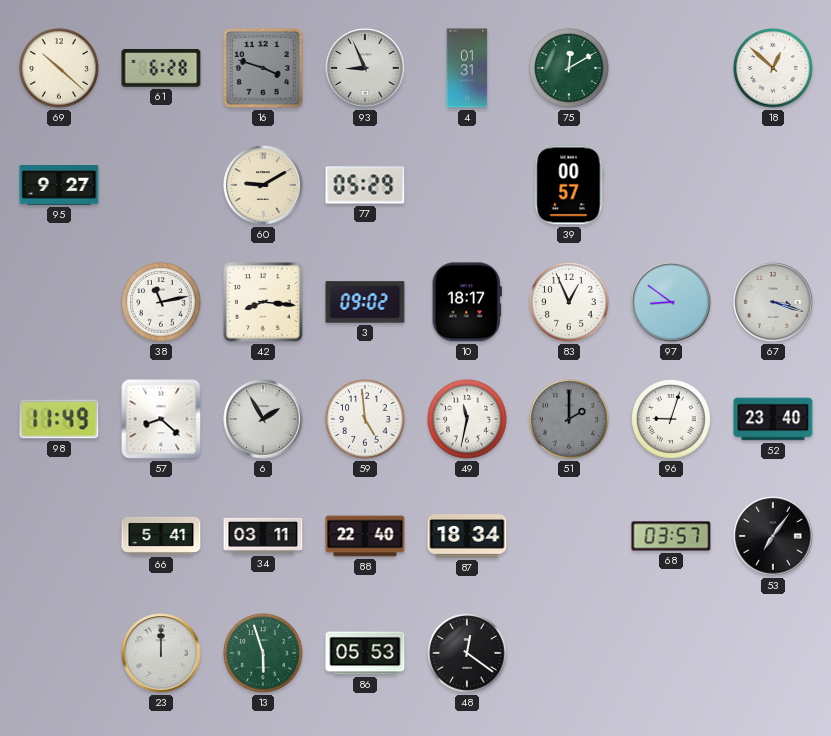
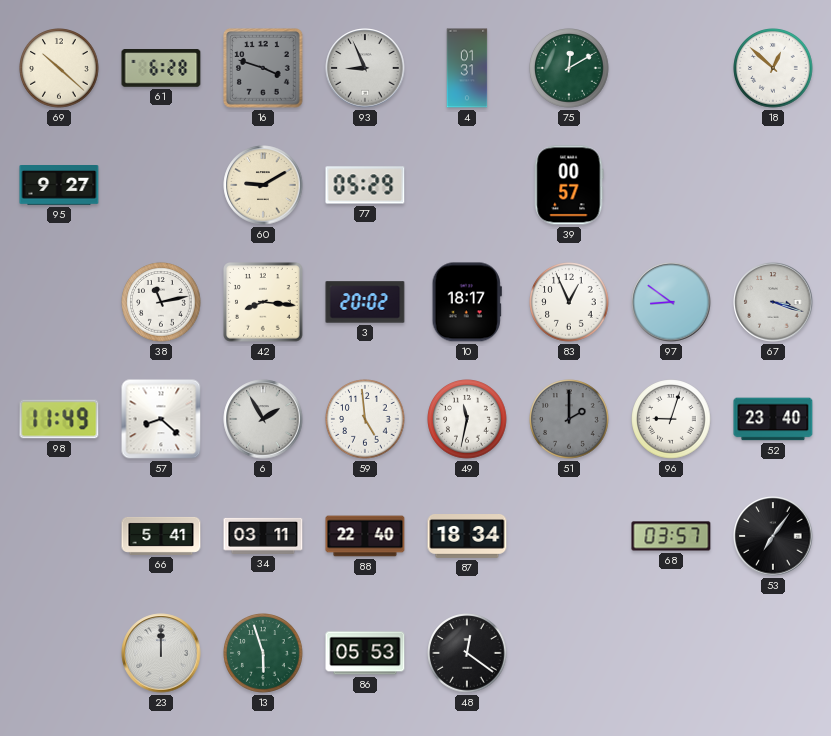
3: 09:02 -> 20:02
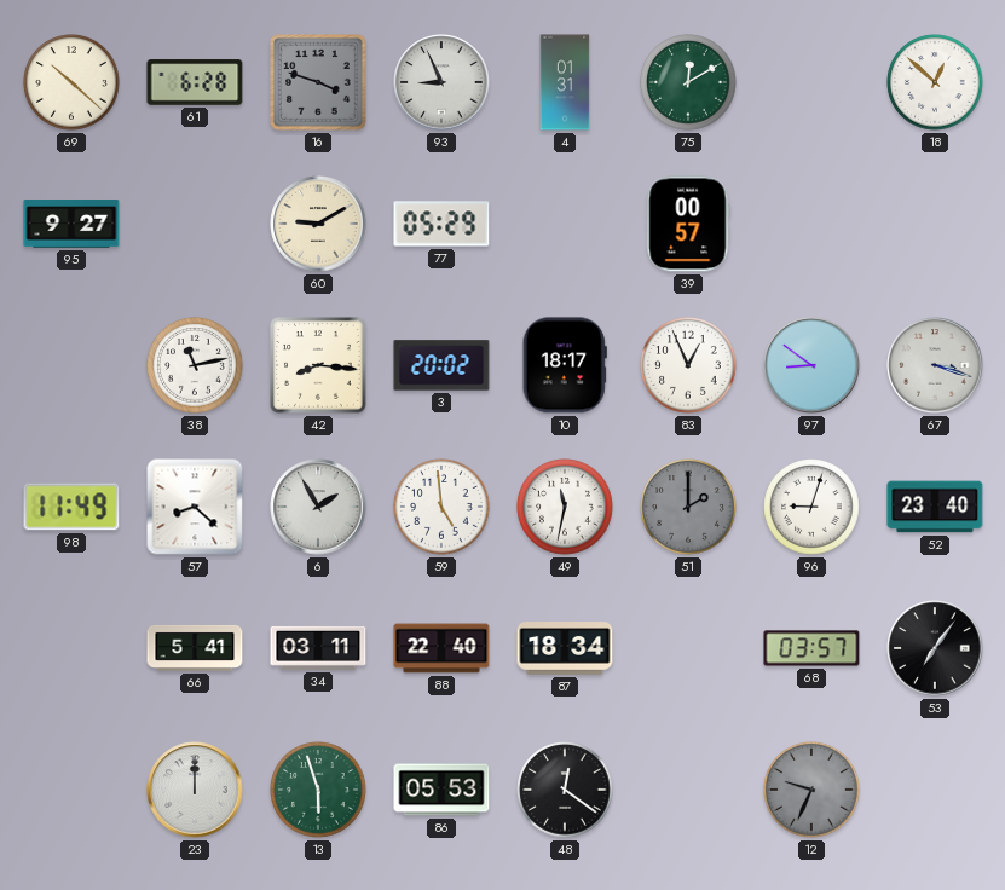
12: none -> 9:34
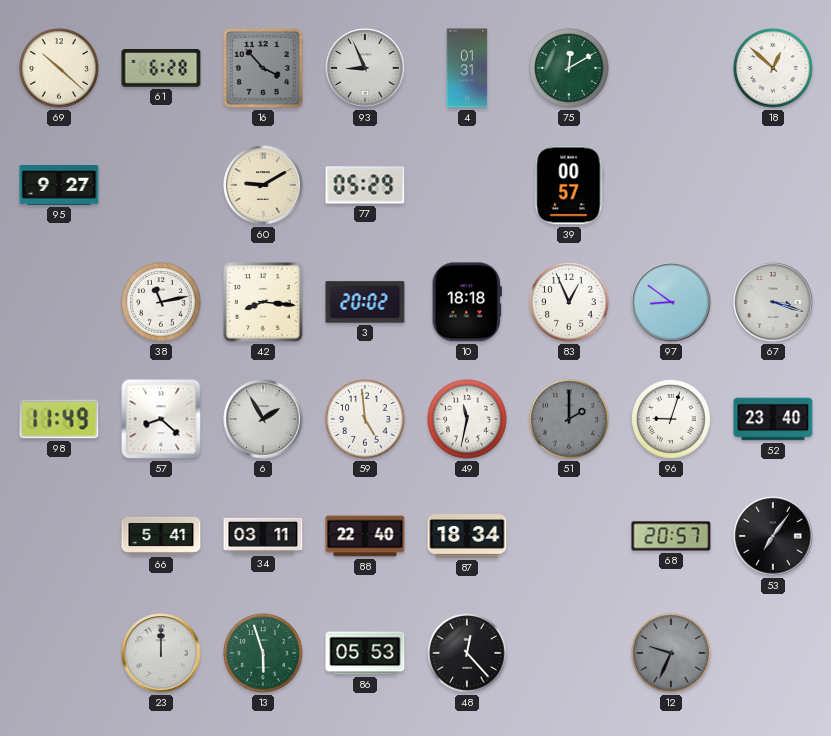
16: 3:48 -> 3:53
10: 18:17 -> 18:18
68: 03:57 -> 20:57
48: 12:21 -> 12:23
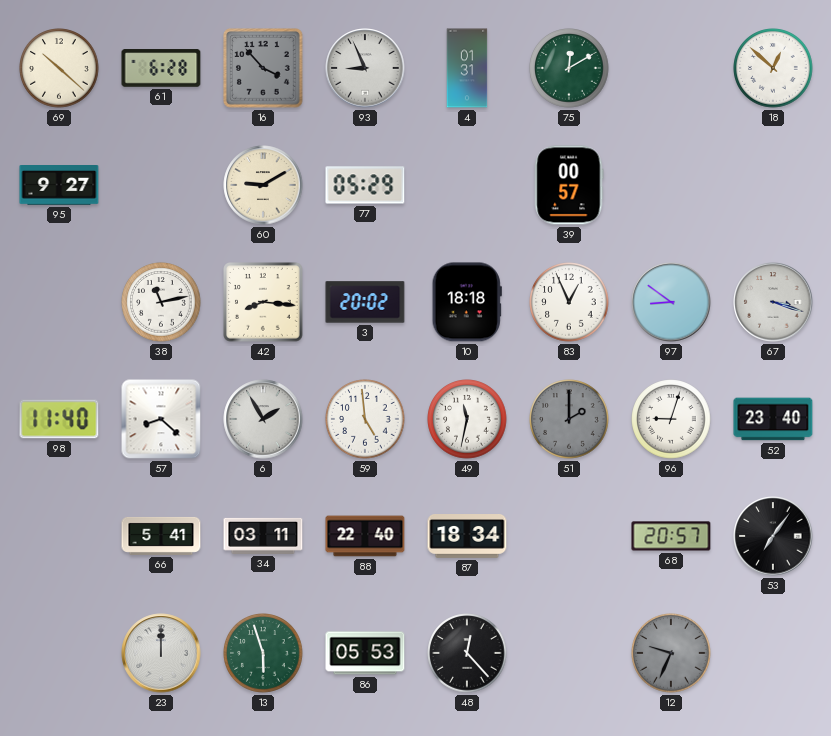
98: 11:49 -> 11:40
